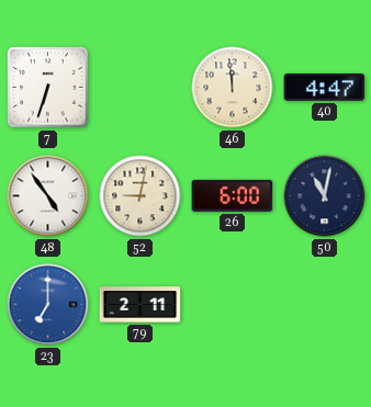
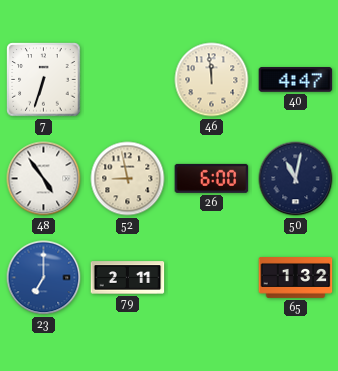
52: 9:02 -> 8:58
65: none -> 1:32
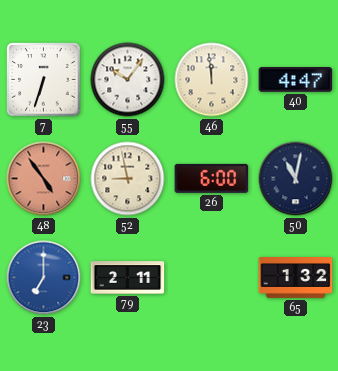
55: none -> 10:06
48 dial: white -> salmon
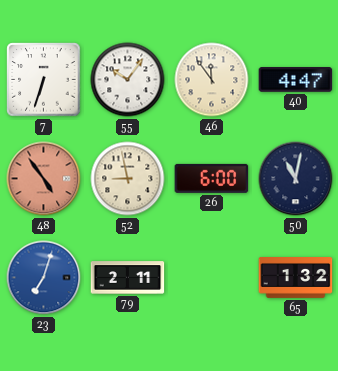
46: 11:59 -> 11:54
23: 7:00 -> 7:03
